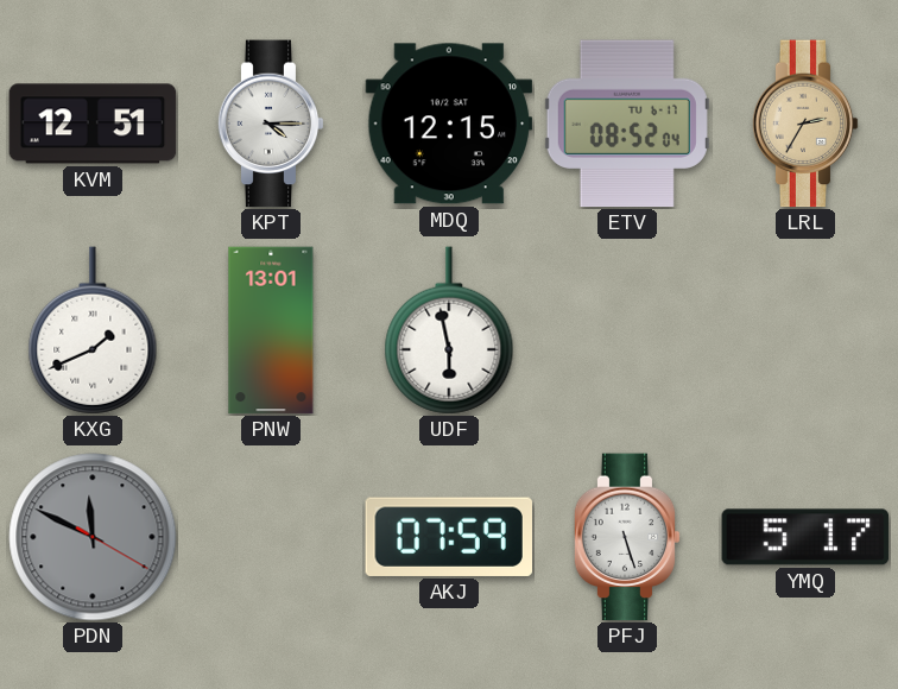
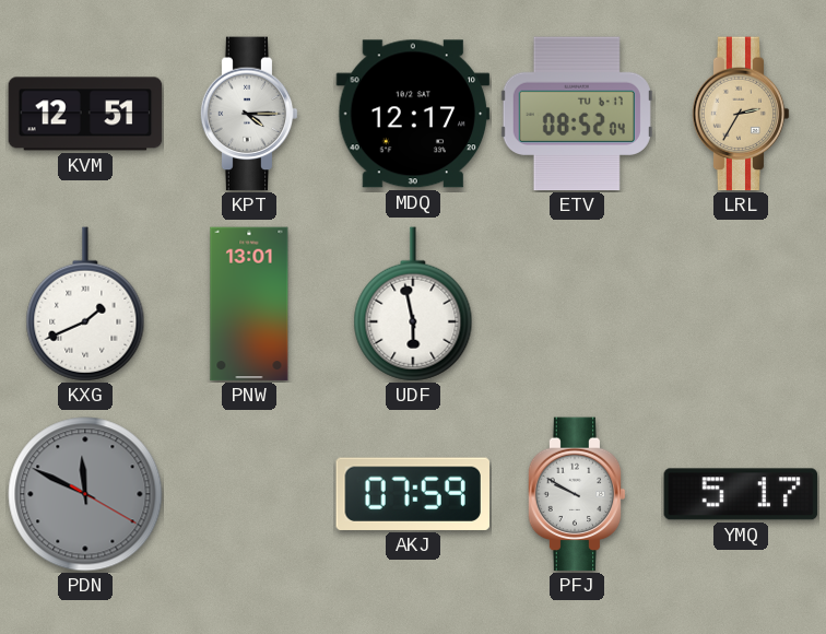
MDQ: 12:15 -> 12:17
PFJ: 5:27 -> 9:50
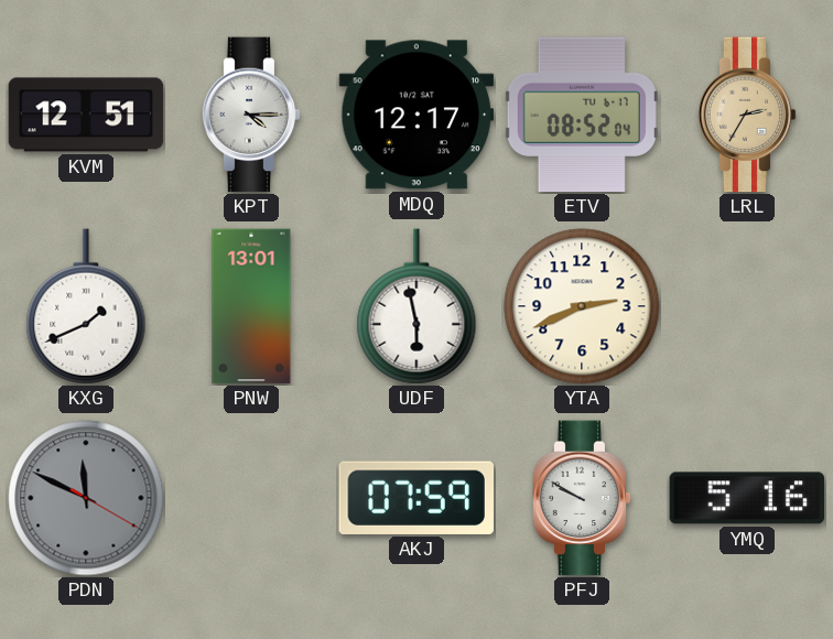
YTA: none -> 2:41
YMQ: 5:17 -> 5:16
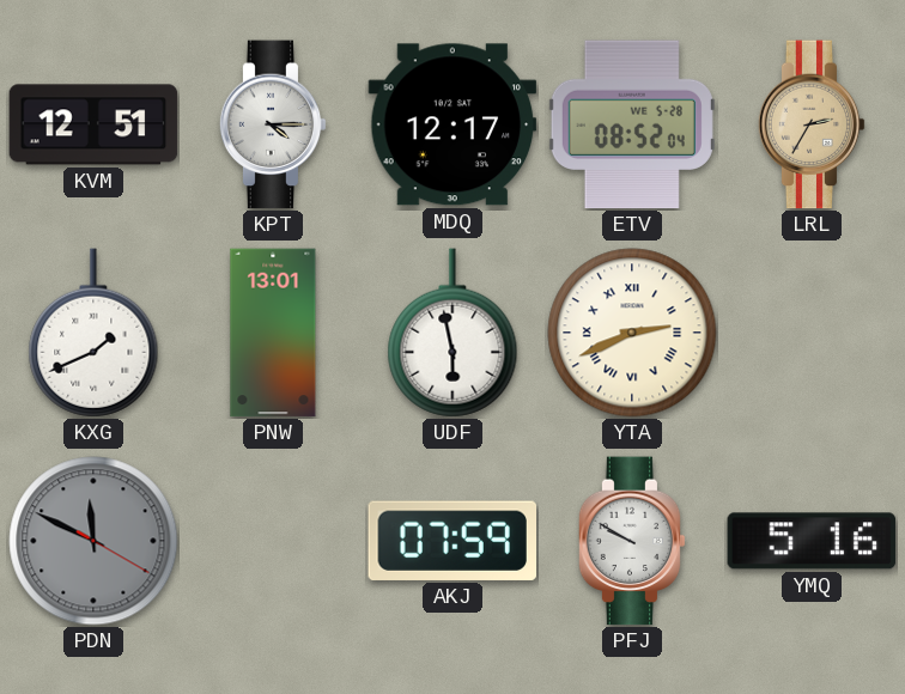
ETV date: TU 6-17 -> WE 5-28
YTA numerals: Arabic -> Roman
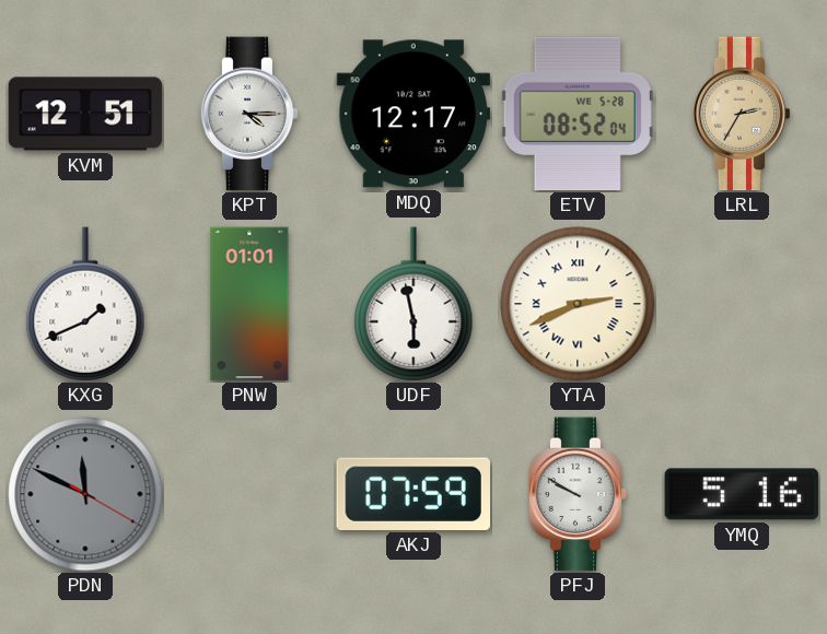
PNW: 13:01 -> 01:01
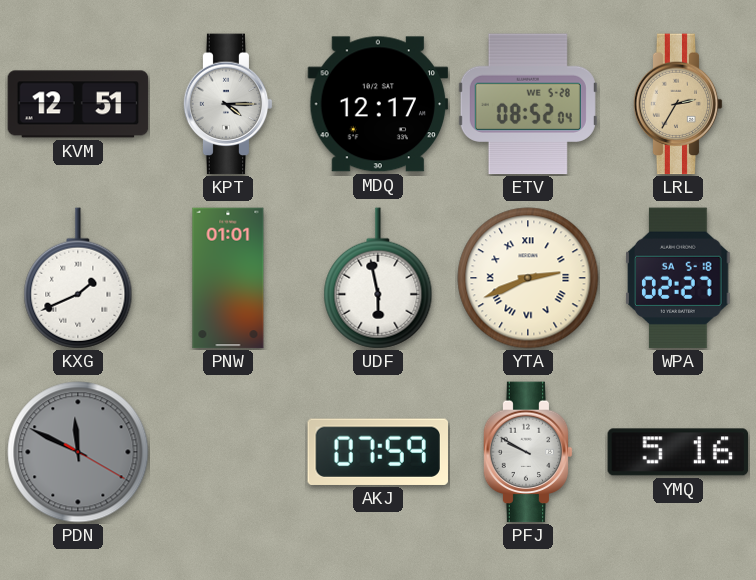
WPA: none -> 02:27
